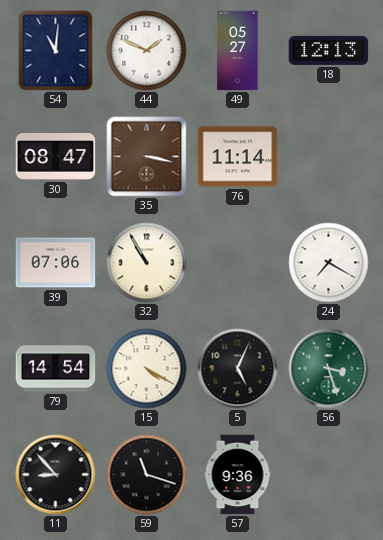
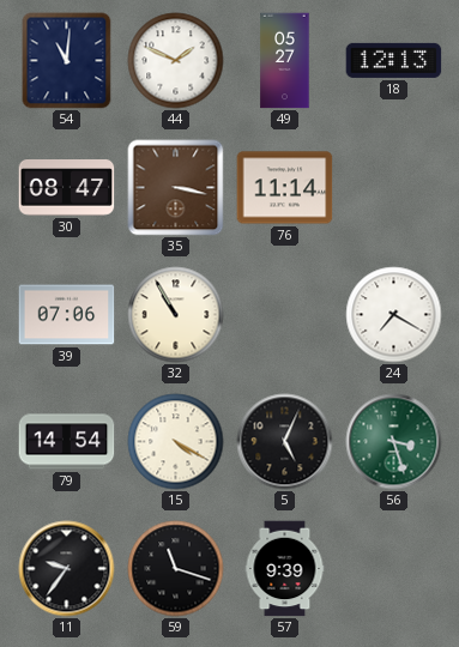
11: 8:53 -> 9:36
57: 9:36 -> 9:39
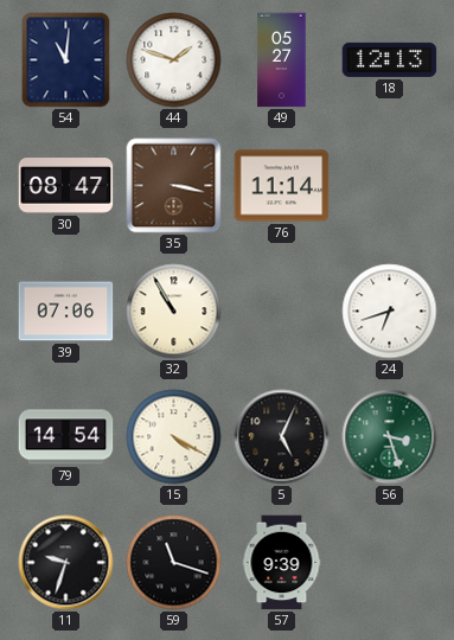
44: 1:49 -> 1:48
24: 7:20 -> 6:42
11: 9:36 -> 9:33
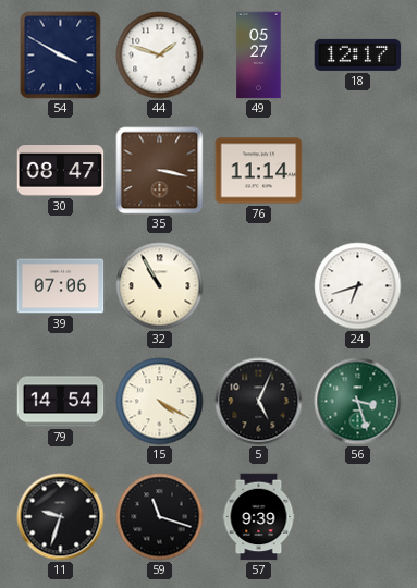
54: 11:01 -> 3:50
18: 12:13 -> 12:17
